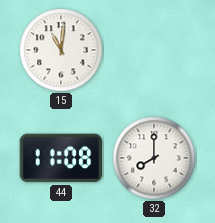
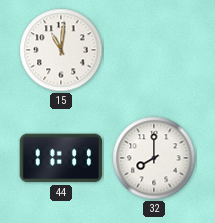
44: 11:08 -> 11:11
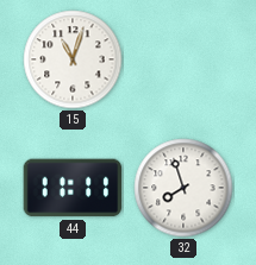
15: 11:01 -> 11:03
32: 8:00 -> 7:57
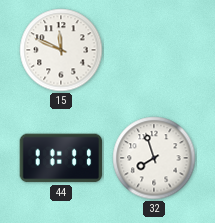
15: 11:03 -> 11:49
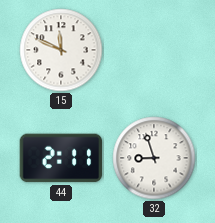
44: 11:11 -> 2:11
32: 7:57 -> 8:57
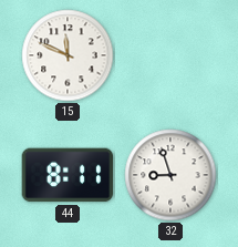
44: 2:11 -> 8:11
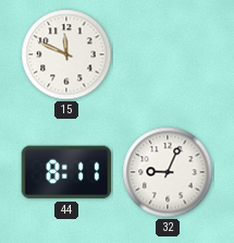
32: 8:57 -> 9:04
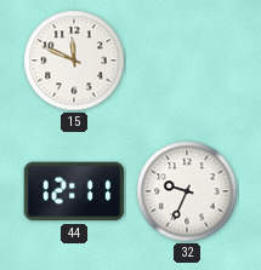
44: 8:11 -> 12:11
32: 9:04 -> 9:34
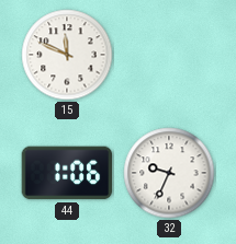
44: 12:11 -> 1:06
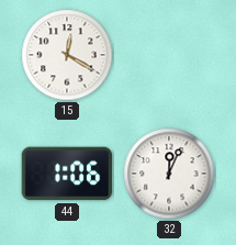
15: 11:49 -> 12:20
32: 9:34 -> 12:04
